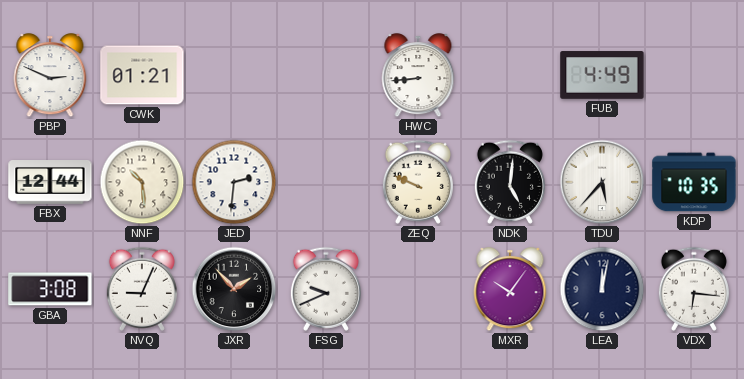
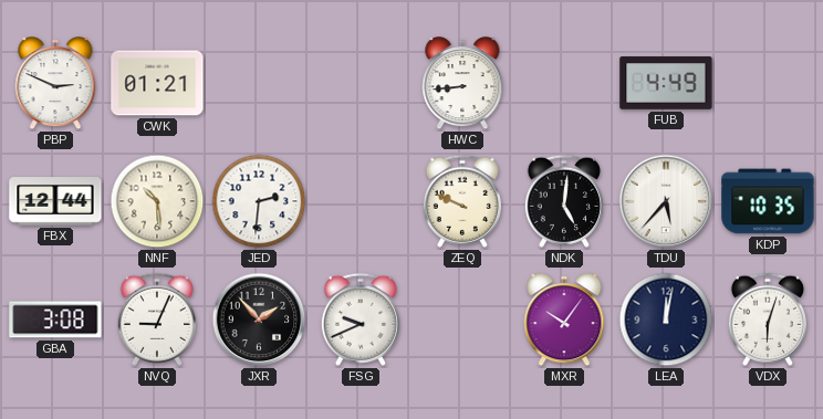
VDX: 6:16 -> 6:03
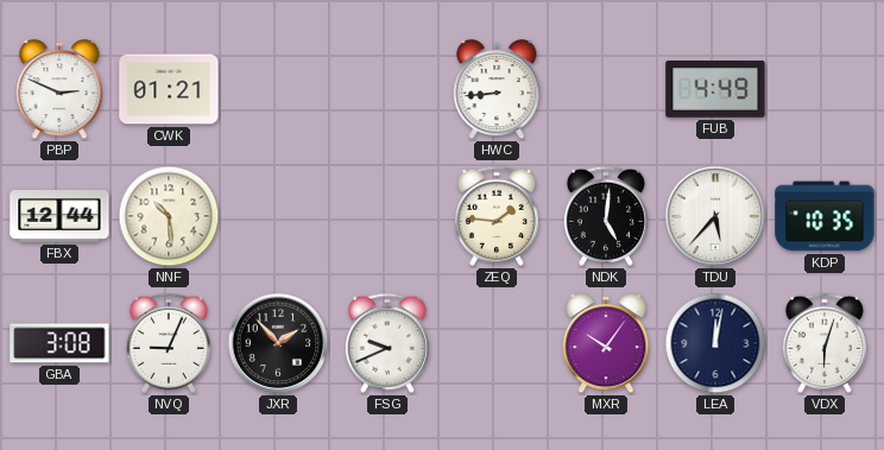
JED: 2:31 -> none
ZEQ: 9:49 -> 1:46
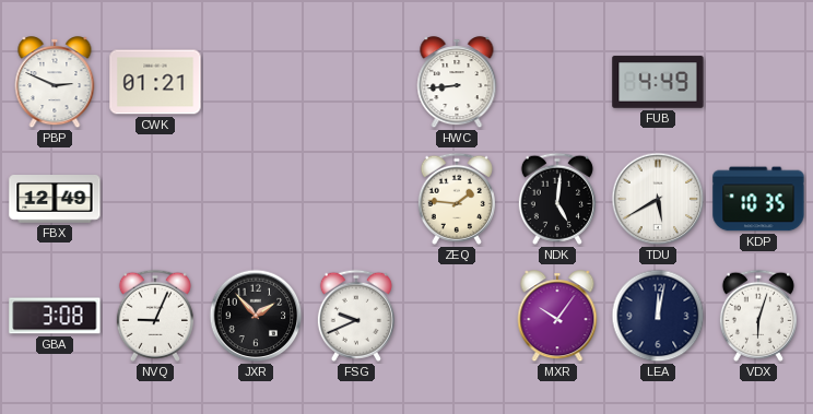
FBX: 12:44 -> 12:49
NNF: 10:29 -> none
TDU: 5:37 -> 5:40
